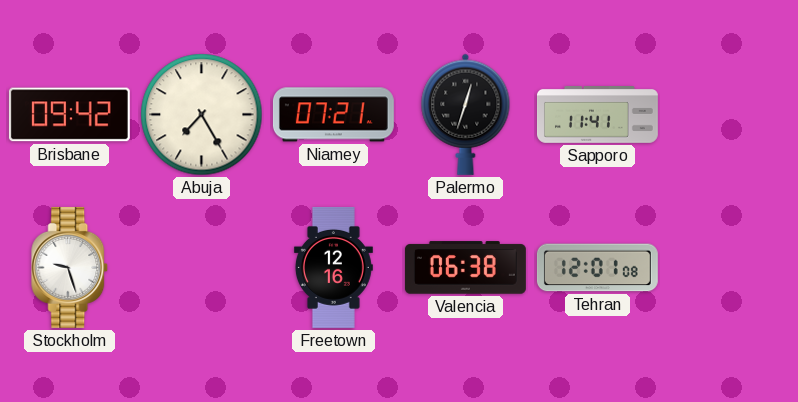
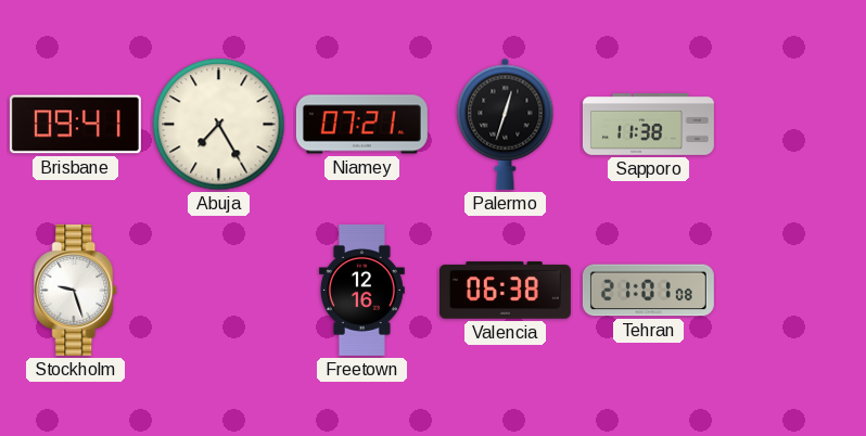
Brisbane: 09:42 -> 09:41
Sapporo: 11:41 -> 11:38
Tehran: 12:01 -> 21:01
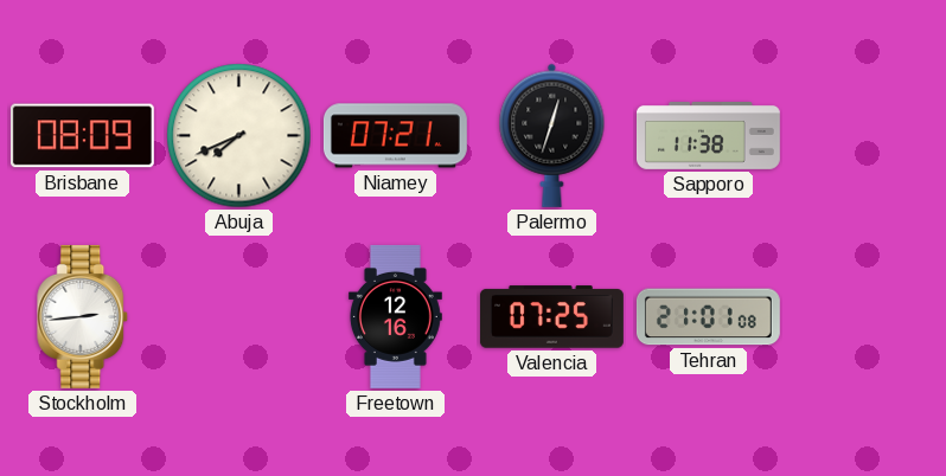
Brisbane: 09:41 -> 08:09
Abuja: 7:25 -> 7:41
Stockholm: 9:27 -> 2:44
Valencia: 06:38 -> 07:25
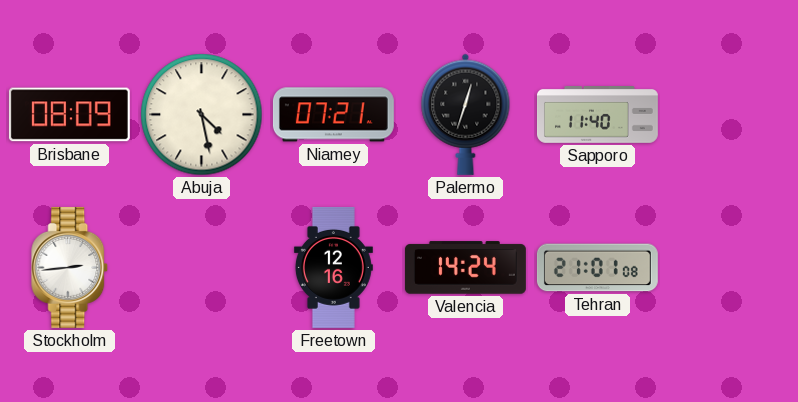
Abuja: 7:41 -> 4:28
Sapporo: 11:38 -> 11:40
Valencia: 07:25 -> 14:24
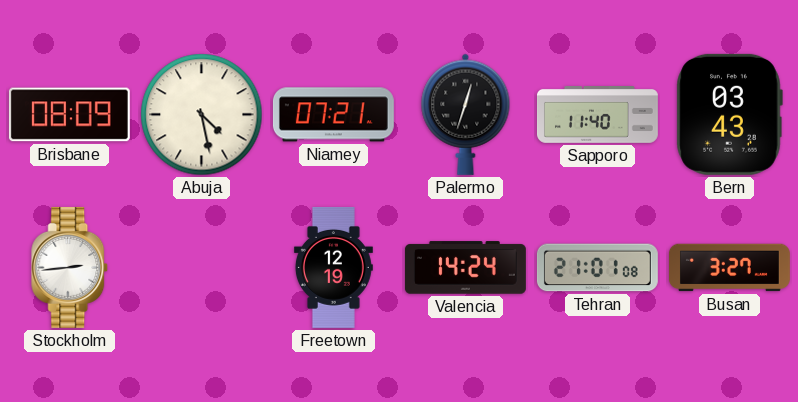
Bern: none -> 03:43
Freetown: 12:16 -> 12:19
Busan: none -> 3:27
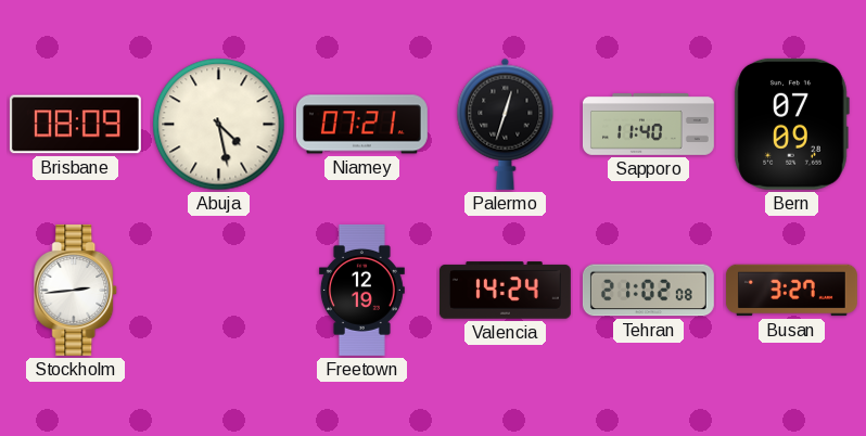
Bern: 03:43 -> 07:09
Tehran: 21:01 -> 21:02
